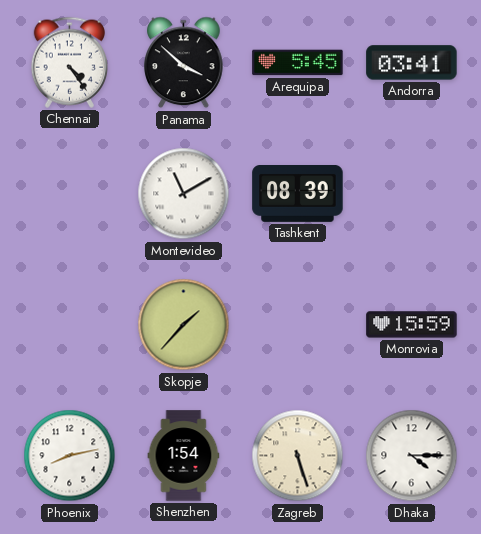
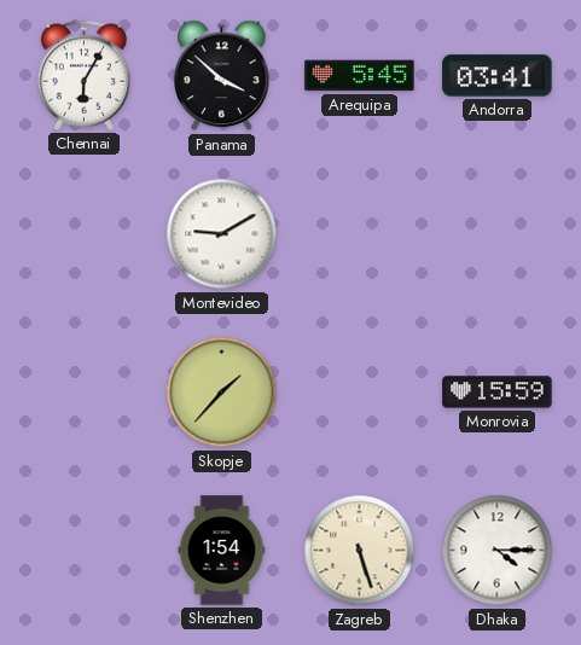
Chennai: 4:24 -> 6:05
Montevideo: 11:10 -> 9:10
Tashkent: 08:39 -> none
Phoenix: 8:13 -> none
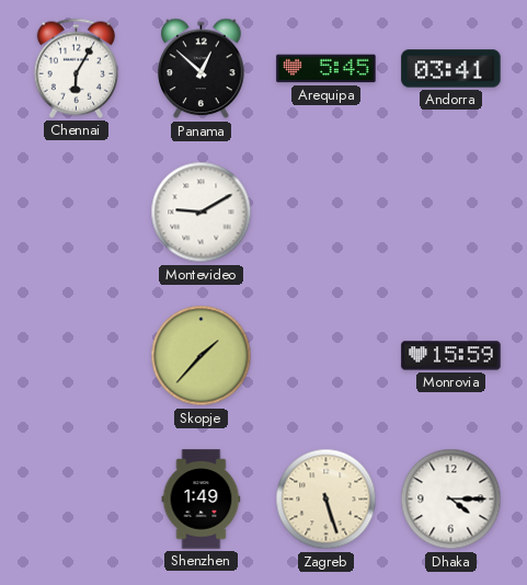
Panama: 3:52 -> 12:52
Shenzhen: 1:54 -> 1:49
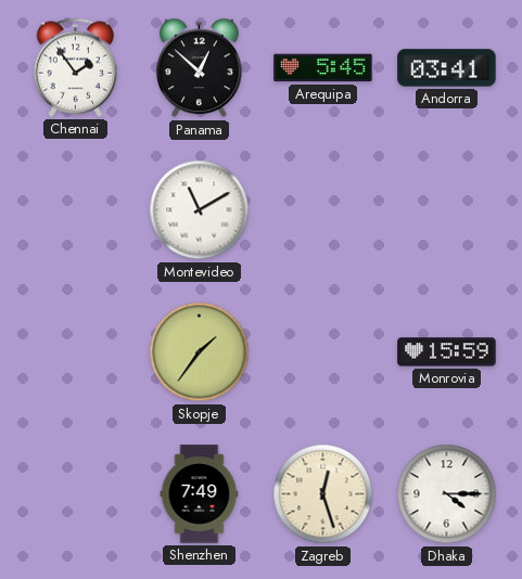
Chennai: 6:05 -> 1:54
Montevideo: 9:10 -> 11:10
Skopje: 1:37 -> 1:36
Shenzhen: 1:49 -> 7:49
Zagreb: 5:27 -> 12:27
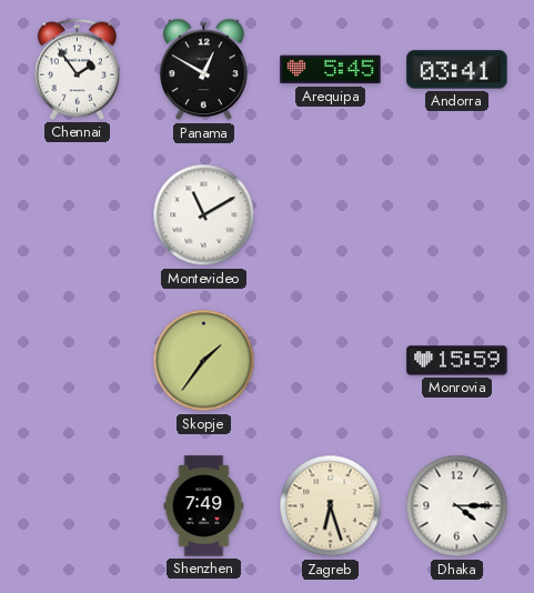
Panama: 12:52 -> 12:50
Zagreb: 12:27 -> 6:27
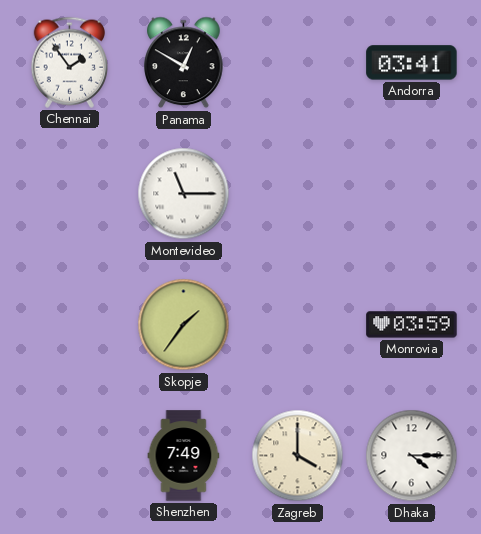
Arequipa: 5:45 -> none
Montevideo: 11:10 -> 11:15
Monrovia: 15:59 -> 03:59
Zagreb: 6:27 -> 4:00
